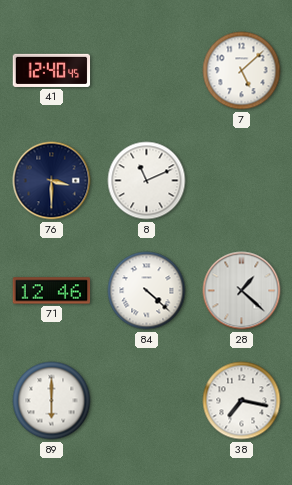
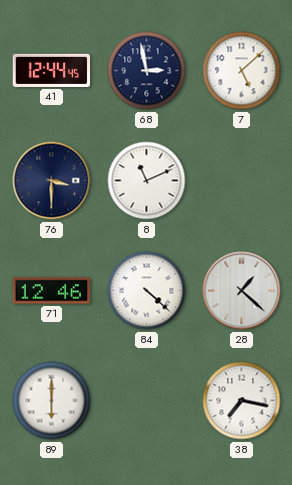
41: 12:40 -> 12:44
68: none -> 2:58
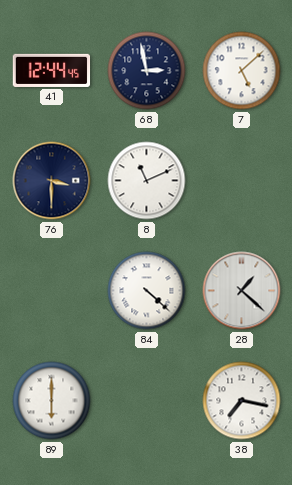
71: 12:46 -> none
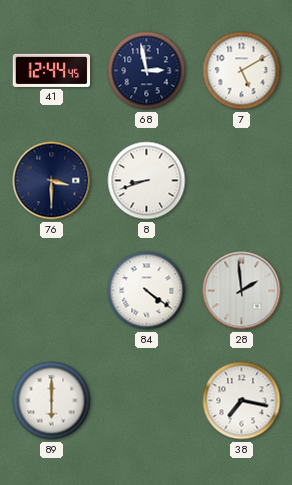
7: 5:08 -> 5:10
8: 11:11 -> 8:42
84: 4:22 -> 4:21
28: 1:22 -> 1:59
